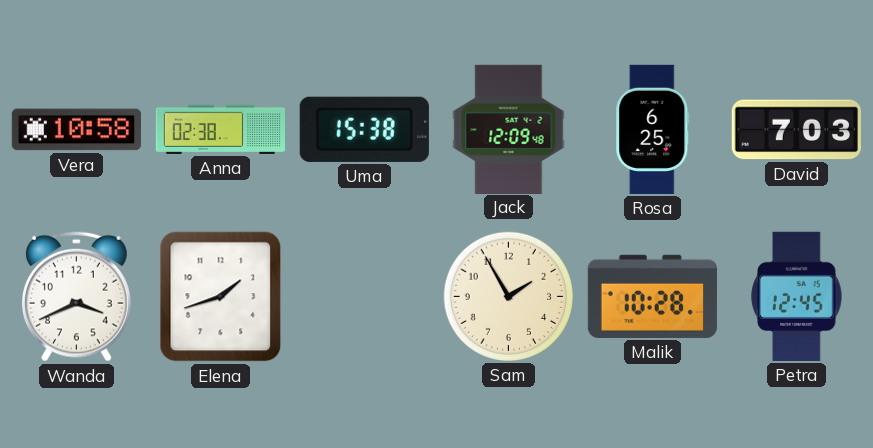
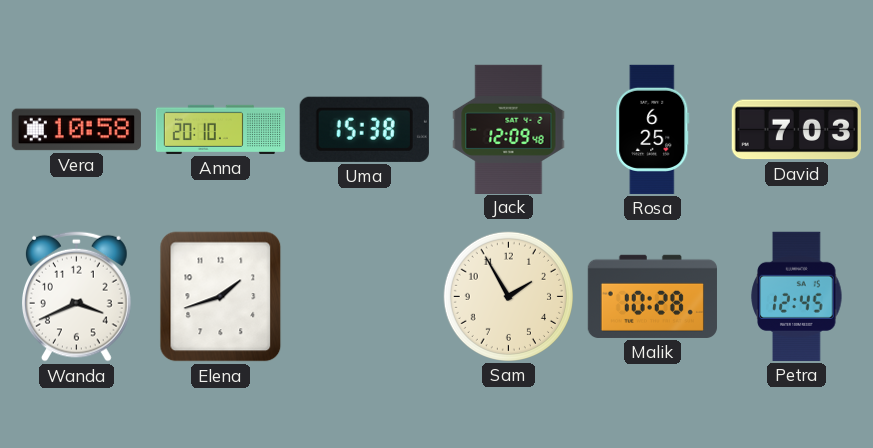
Anna: 02:38 -> 20:10
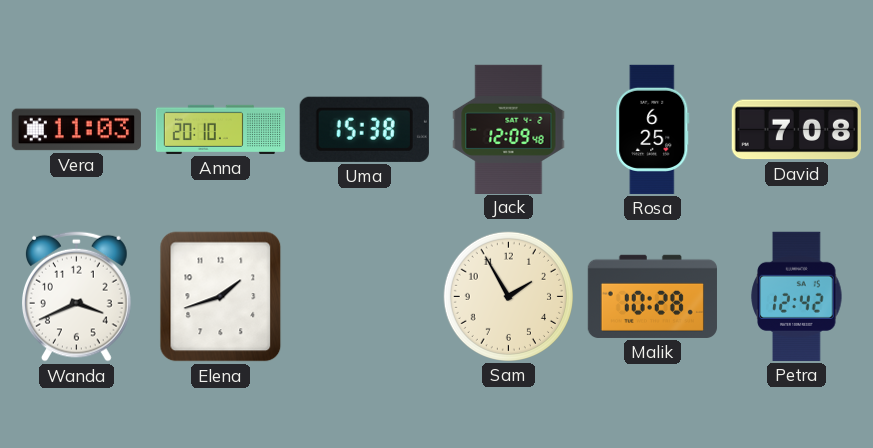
Vera: 10:58 -> 11:03
David: 7:03 -> 7:08
Petra: 12:45 -> 12:42
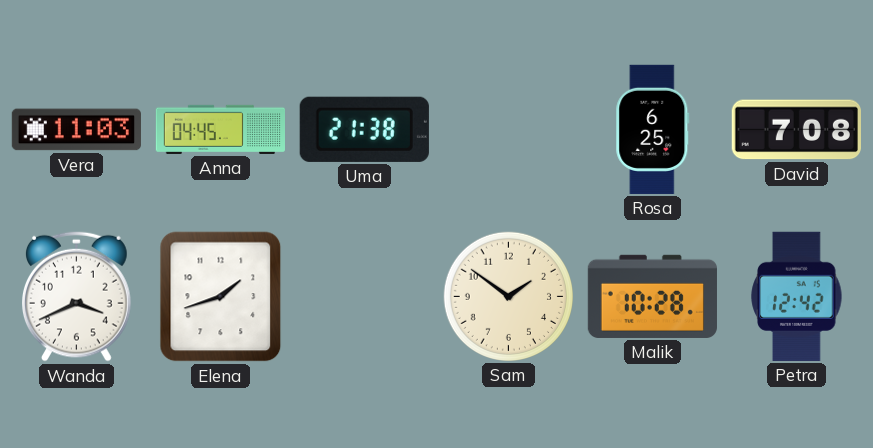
Anna: 20:10 -> 04:45
Uma: 15:38 -> 21:38
Jack: 12:09 -> none
Sam: 1:55 -> 1:51
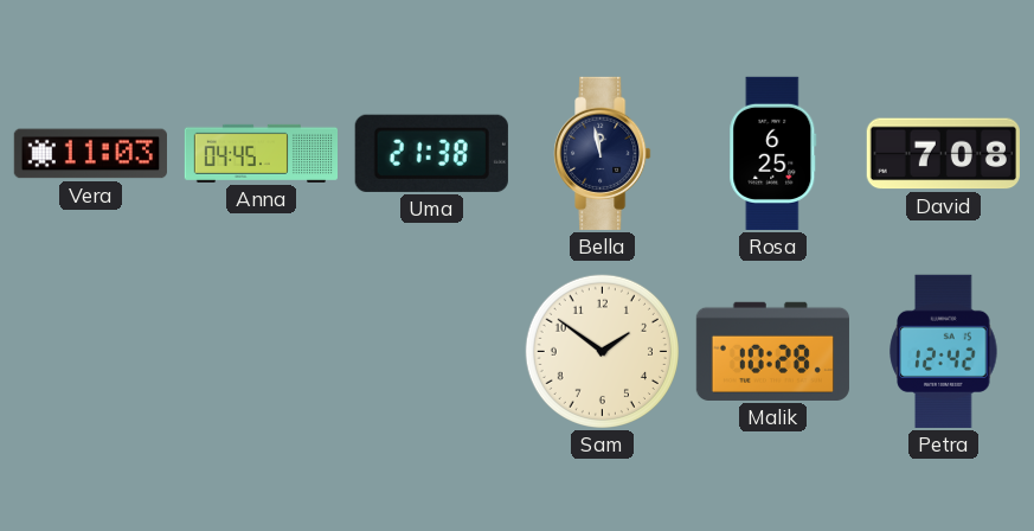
Bella: none -> 11:58
Wanda: 3:41 -> none
Elena: 1:42 -> none
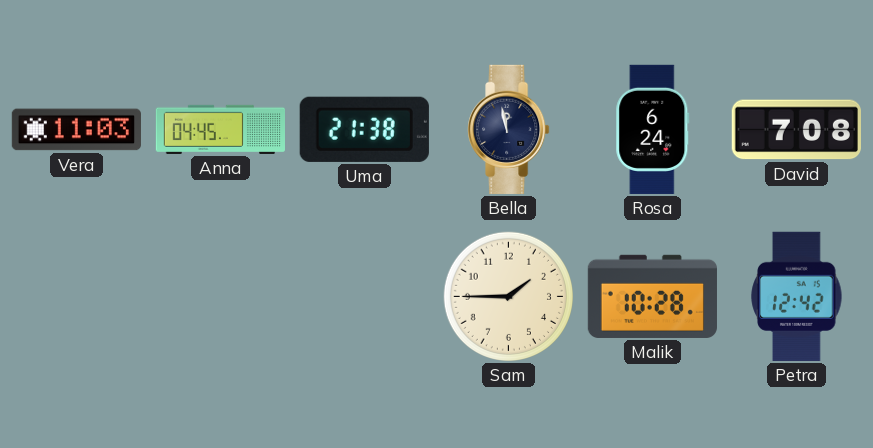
Rosa: 6:25 -> 6:24
Sam: 1:51 -> 1:45
